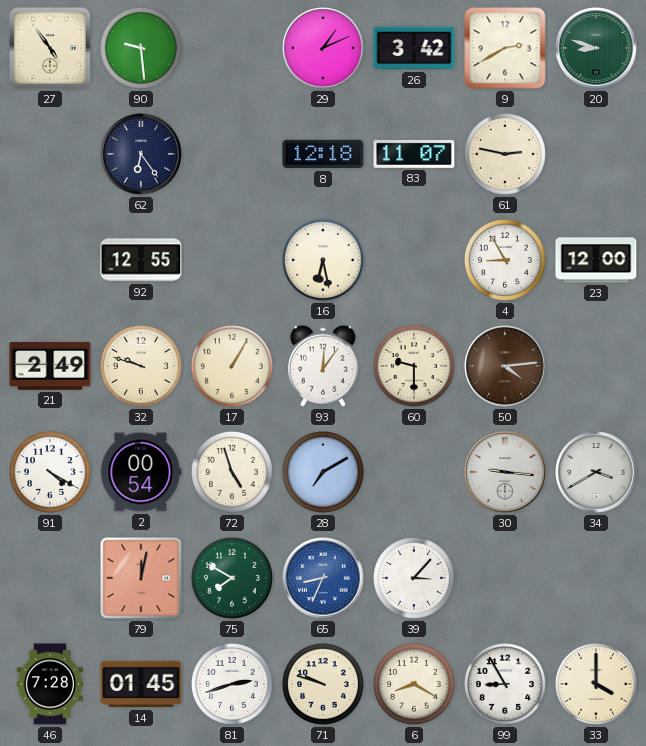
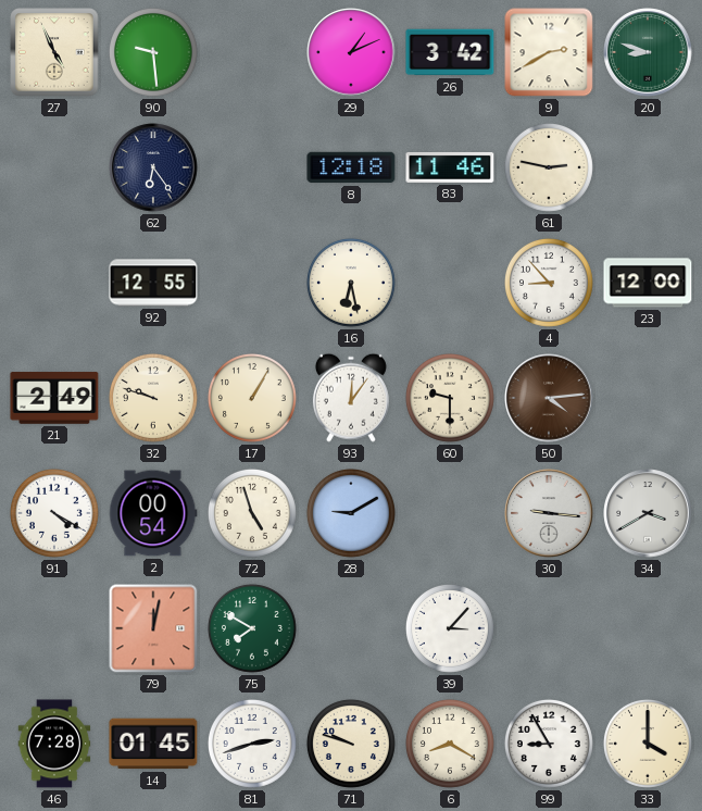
27: 4:54 -> 4:56
83: 11:07 -> 11:46
4: 8:55 -> 8:53
28: 7:10 -> 9:10
65: 8:34 -> none
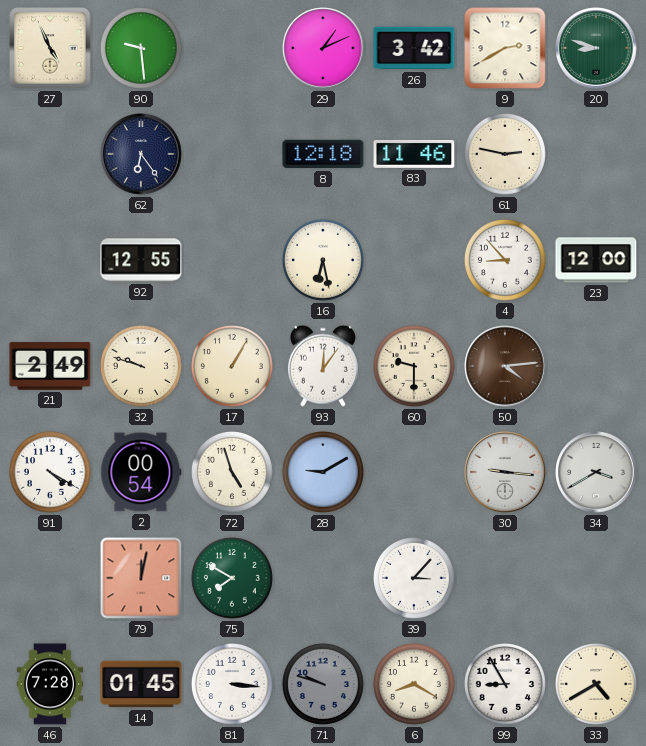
81: 2:42 -> 3:16
71 dial: cream -> grey
33: 4:00 -> 4:40
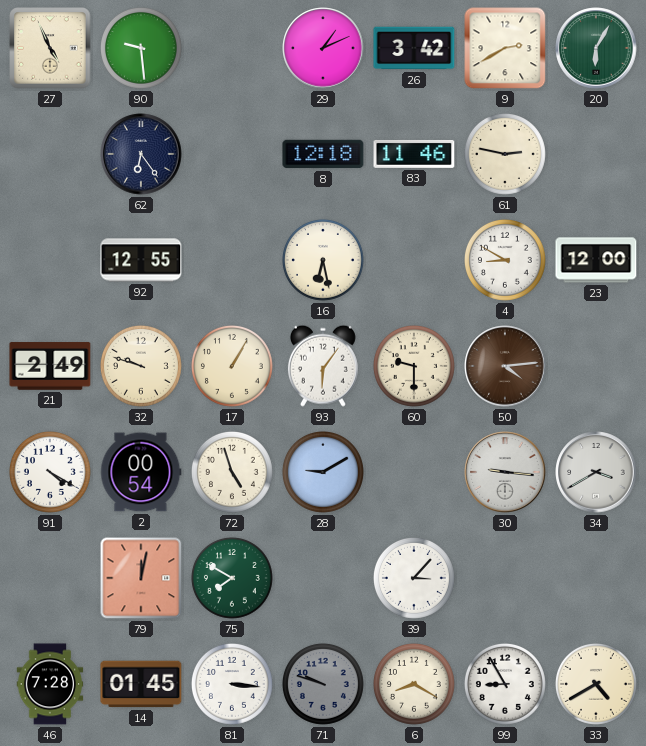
20: 8:48 -> 6:05
4: 8:53 -> 8:50
93: 12:06 -> 6:06
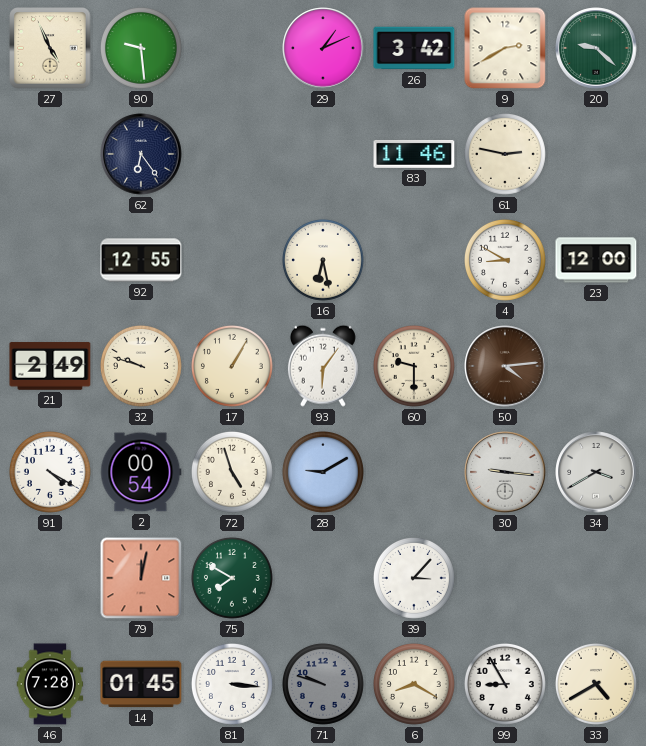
20: 6:05 -> 9:22
8: 12:18 -> none
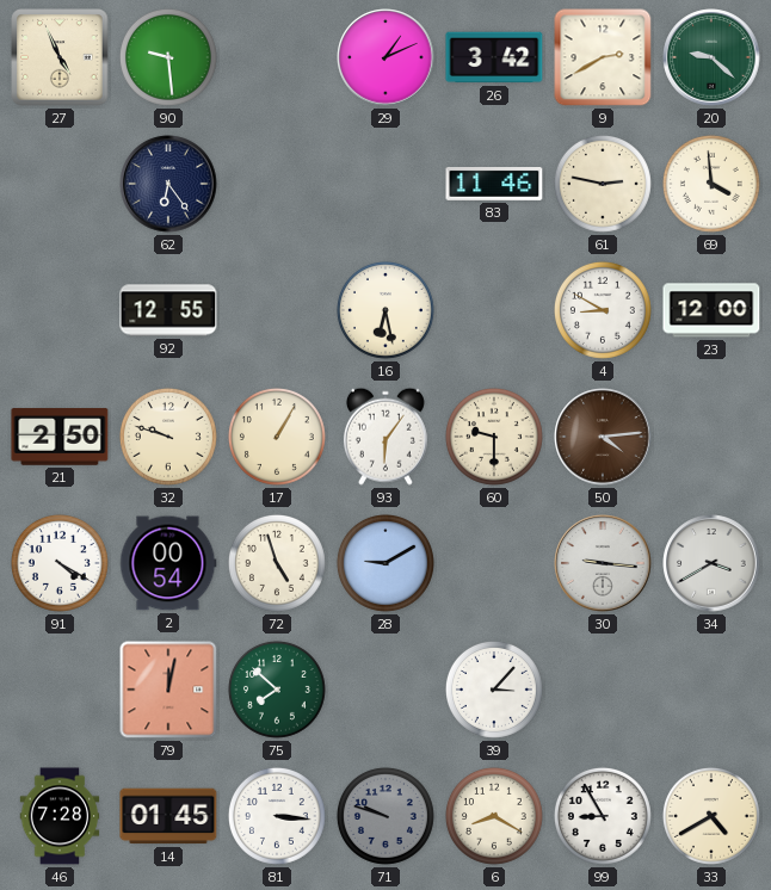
69: none -> 3:59
21: 2:49 -> 2:50
75: 7:50 -> 7:52
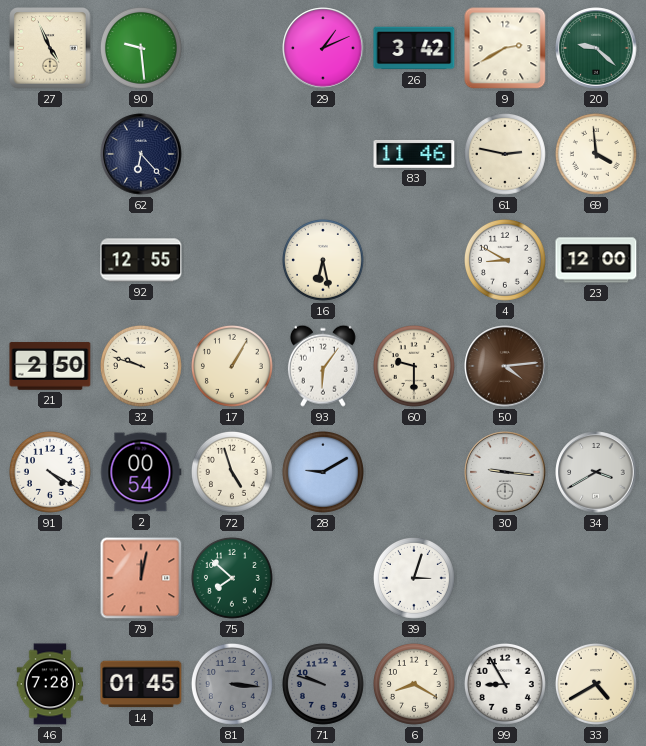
62: 6:24 -> 6:23
39: 3:07 -> 3:03
81 dial: white -> grey
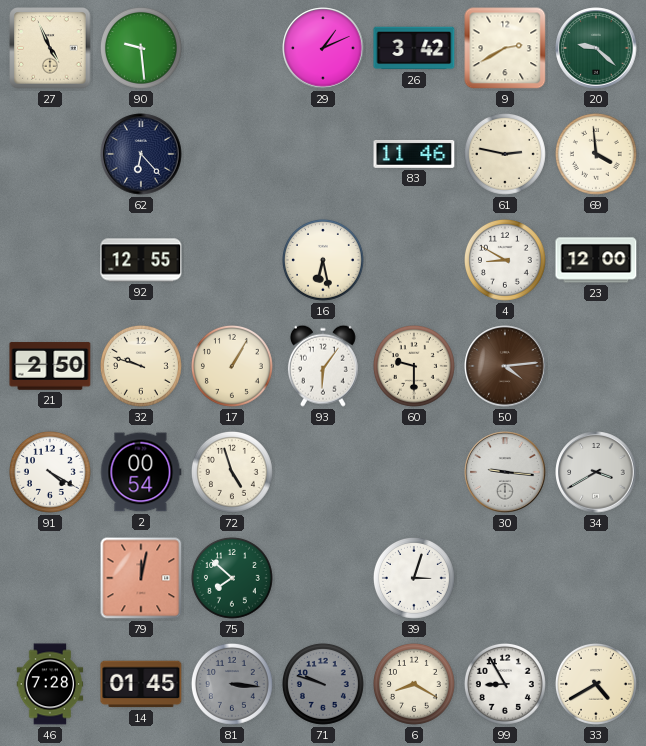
28: 9:10 -> none
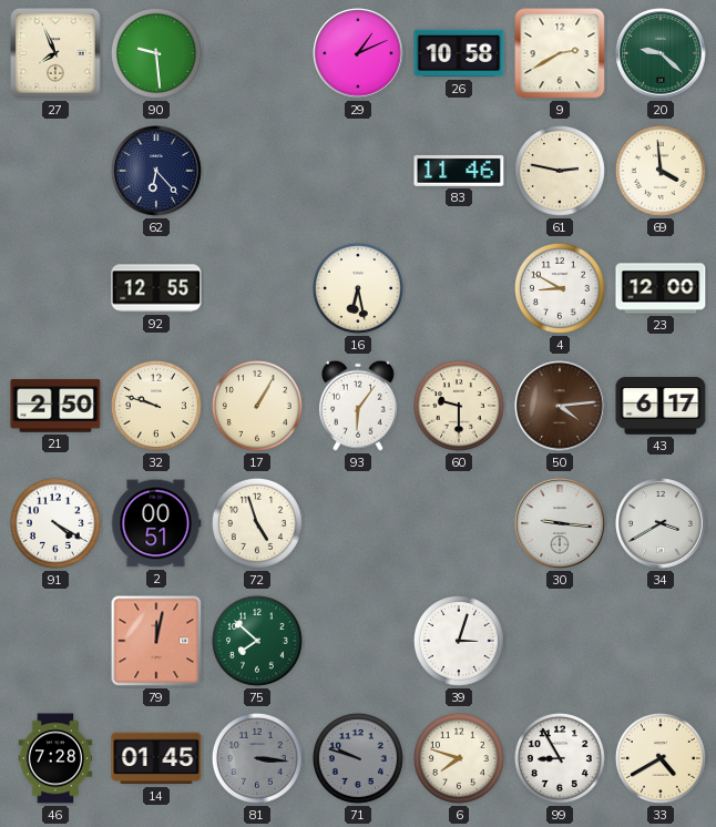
27: 4:56 -> 7:56
26: 3:42 -> 10:58
43: none -> 6:17
2: 00:54 -> 00:51
6: 8:20 -> 7:48
